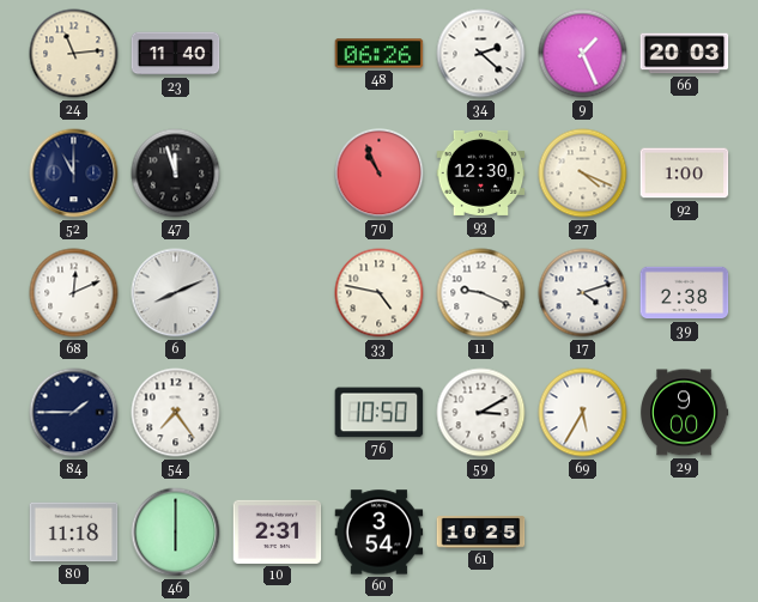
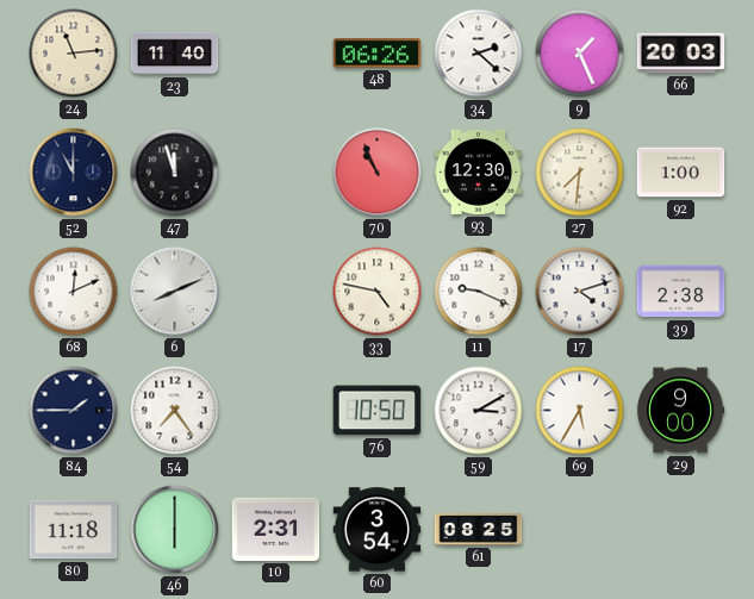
27: 4:19 -> 7:31
61: 10:25 -> 08:25
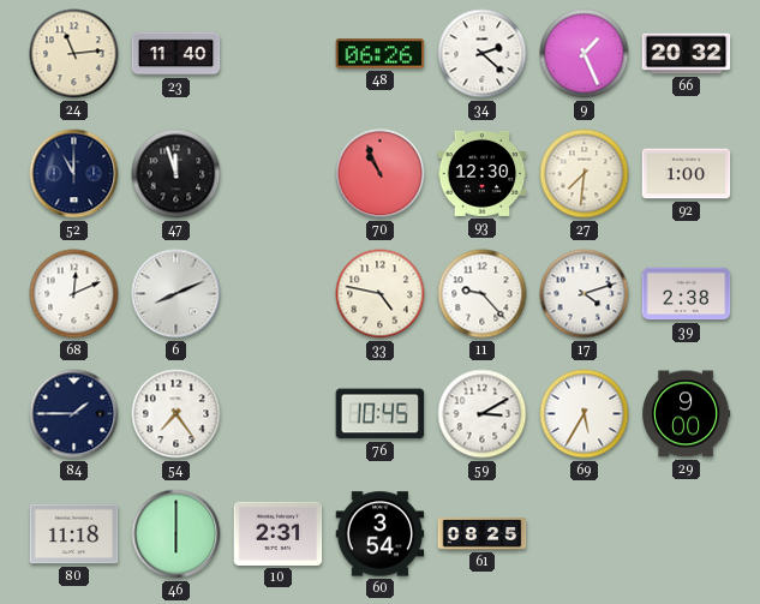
66: 20:03 -> 20:32
11: 9:19 -> 9:23
76: 10:50 -> 10:45
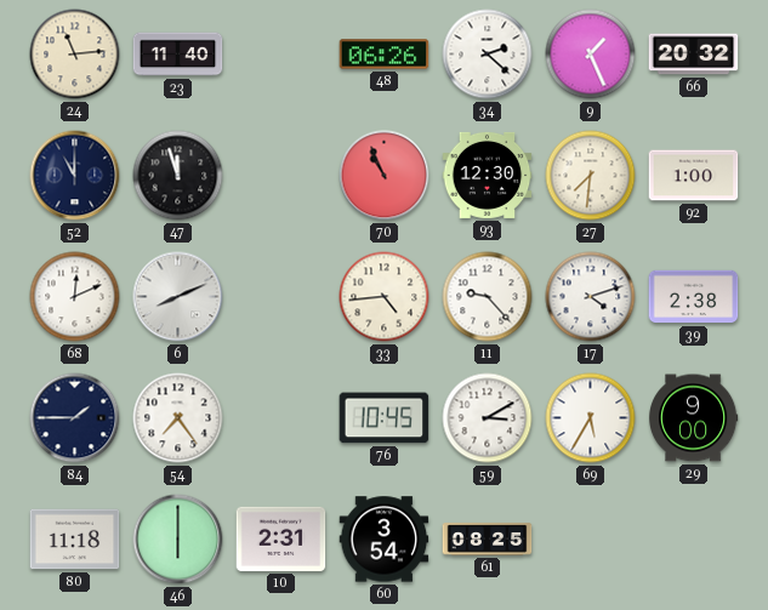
33: 4:47 -> 4:44
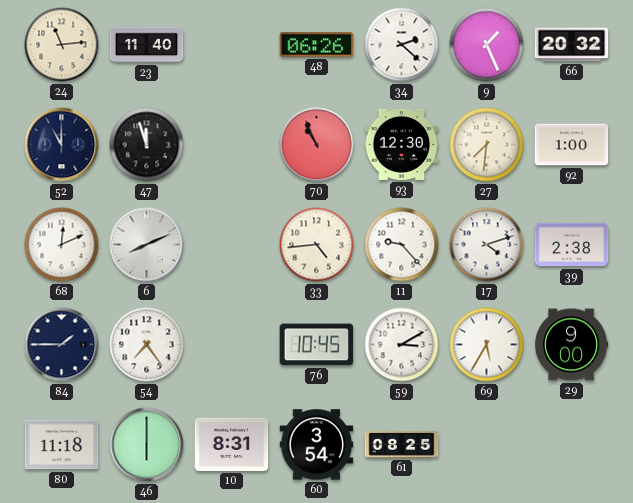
10: 2:31 -> 8:31
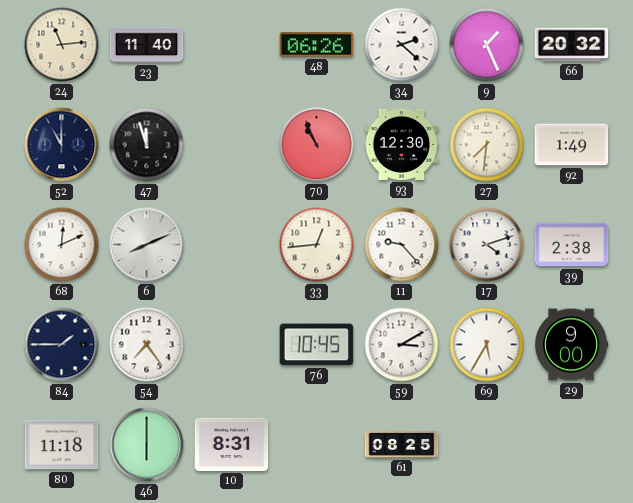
92: 1:00 -> 1:49
33: 4:44 -> 12:44
60: 3:54 -> none
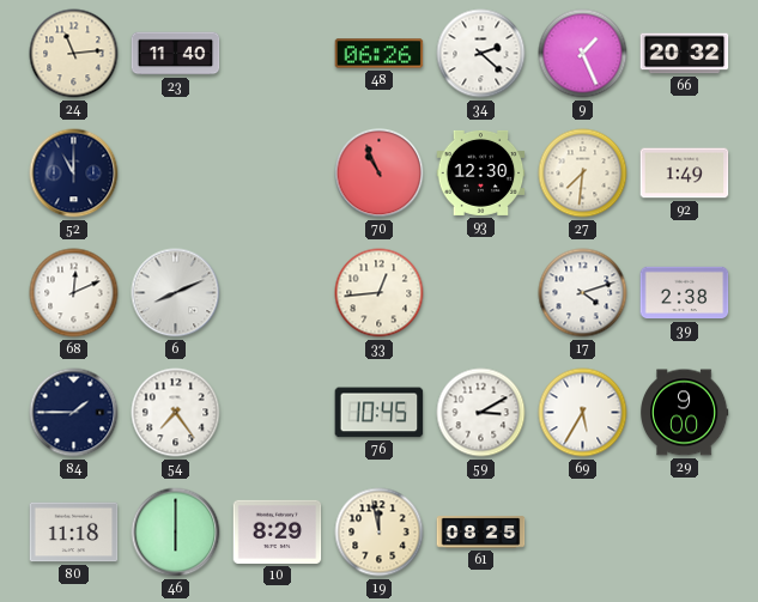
47: 11:57 -> none
11: 9:23 -> none
10: 8:31 -> 8:29
19: none -> 11:58
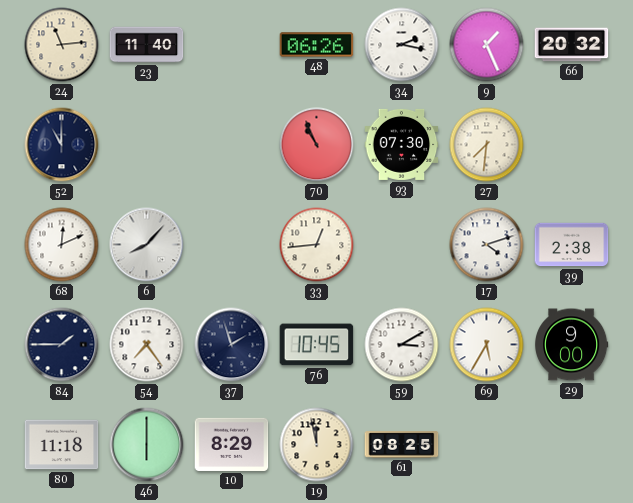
34: 2:22 -> 2:17
93: 12:30 -> 07:30
92: 1:49 -> none
6: 8:11 -> 8:07
37: none -> 1:57
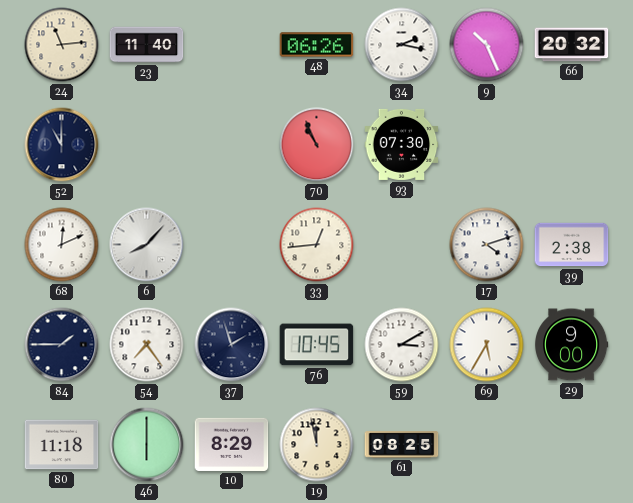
9: 1:26 -> 10:26
27: 7:31 -> none
